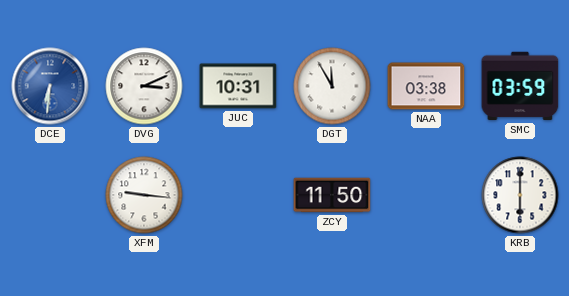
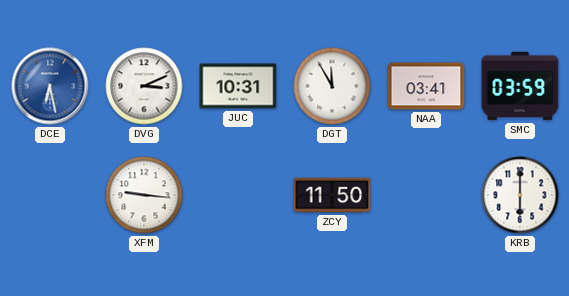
DCE: 6:31 -> 6:28
NAA: 03:38 -> 03:41
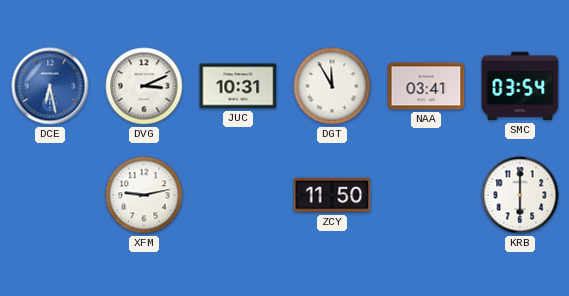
SMC: 03:59 -> 03:54
XFM: 9:16 -> 9:13
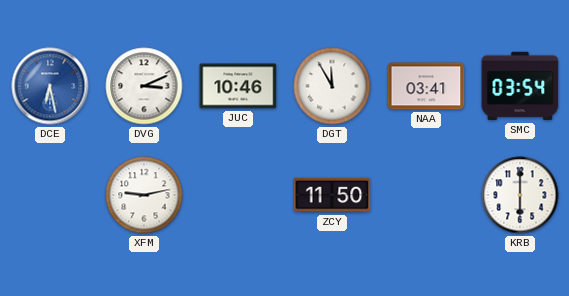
JUC: 10:31 -> 10:46
